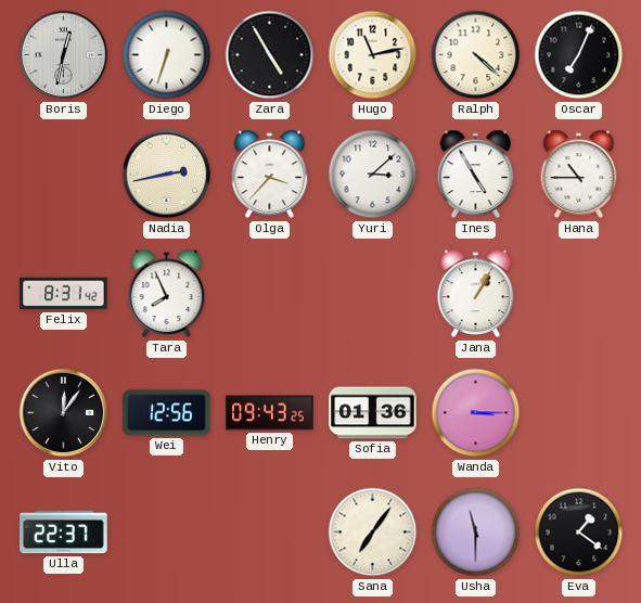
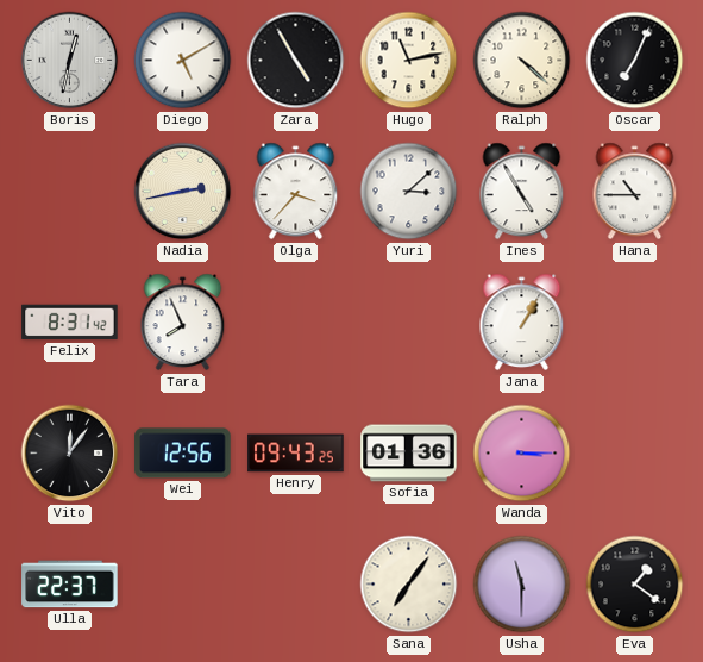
Diego: 6:33 -> 5:10
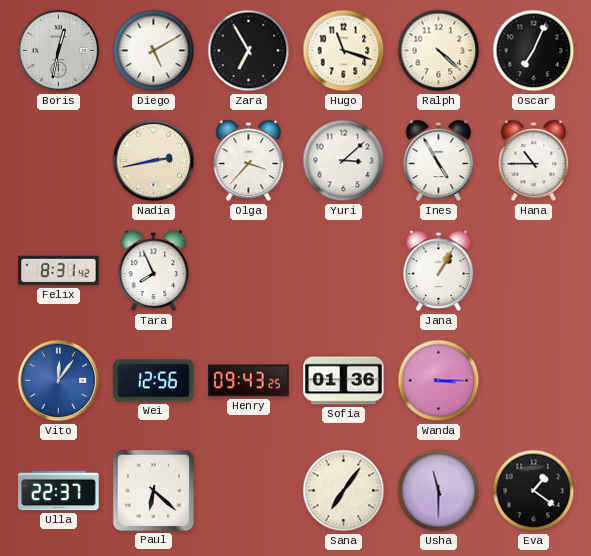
Zara: 4:55 -> 6:55
Hugo: 11:13 -> 11:18
Vito dial: black -> blue
Paul: none -> 6:22
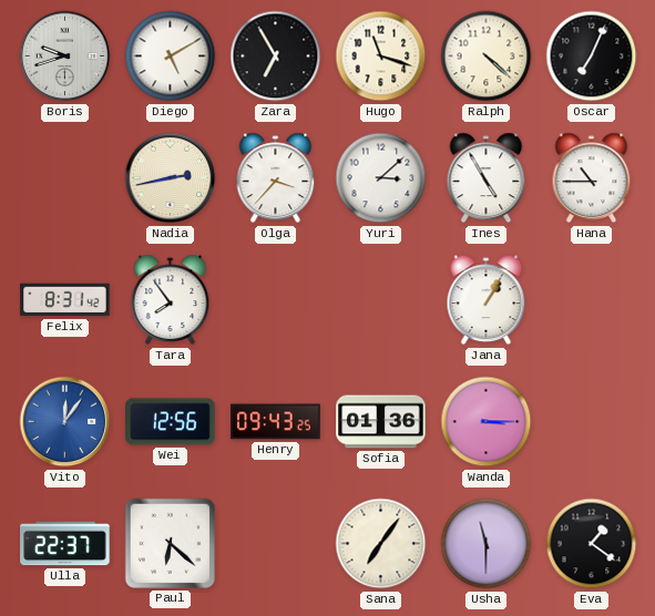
Boris: 12:32 -> 9:42
Tara: 7:56 -> 7:54
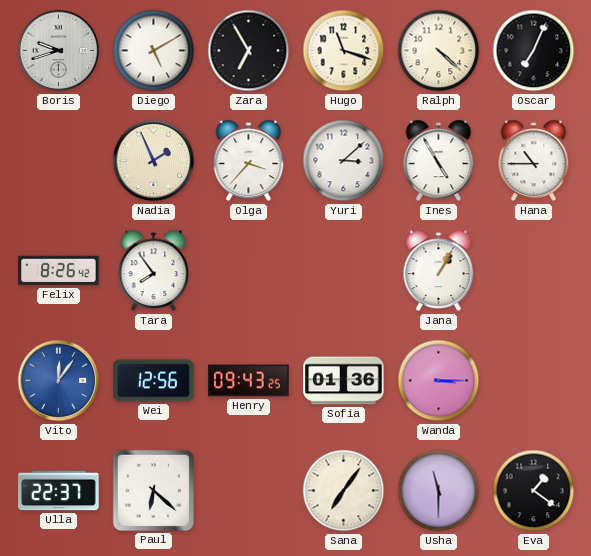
Nadia: 2:43 -> 1:56
Felix: 8:31 -> 8:26
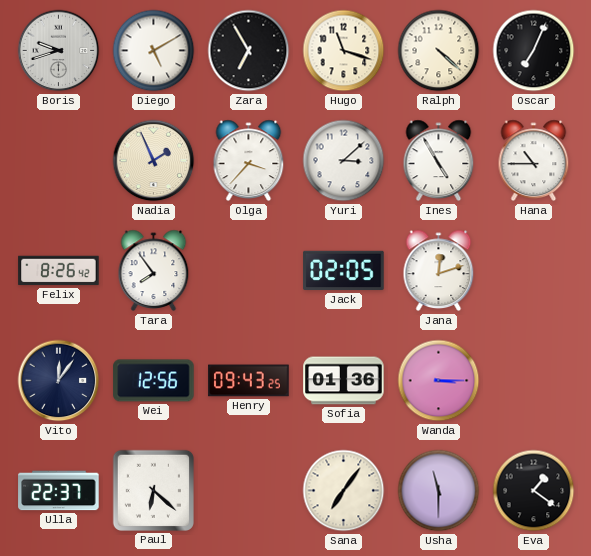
Jack: none -> 02:05
Jana: 1:05 -> 12:12
Vito dial: blue -> navy
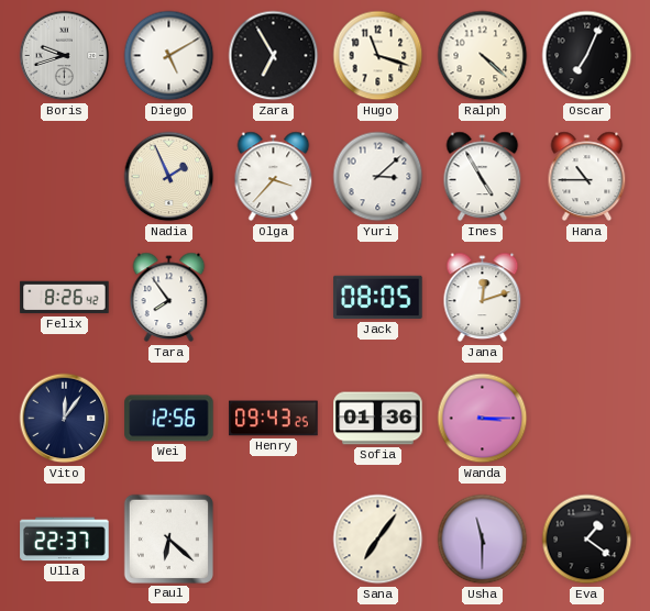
Jack: 02:05 -> 08:05
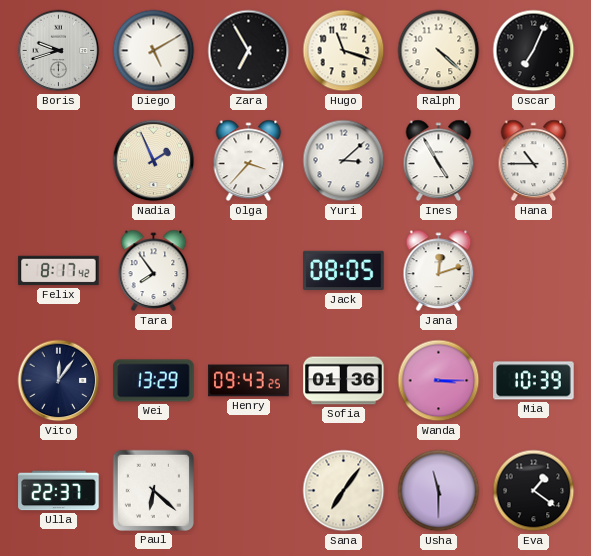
Felix: 8:26 -> 8:17
Wei: 12:56 -> 13:29
Mia: none -> 10:39
